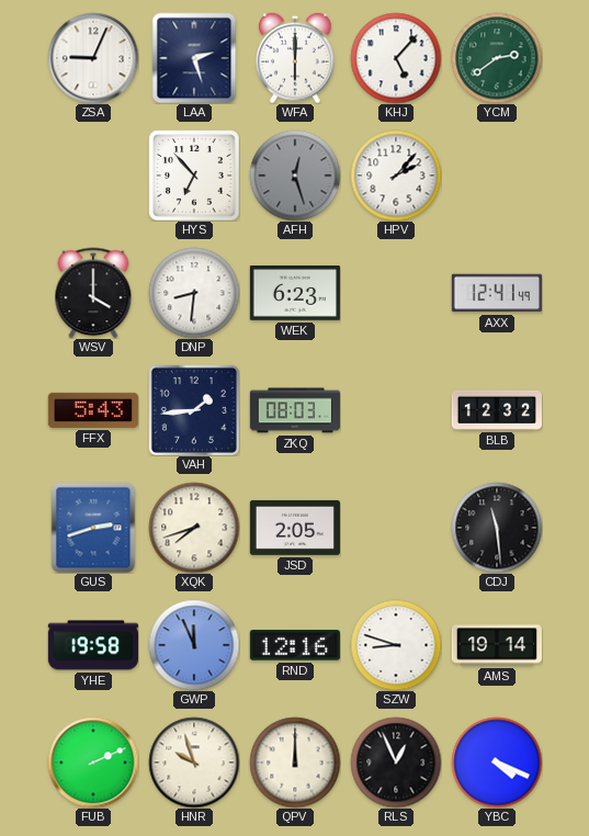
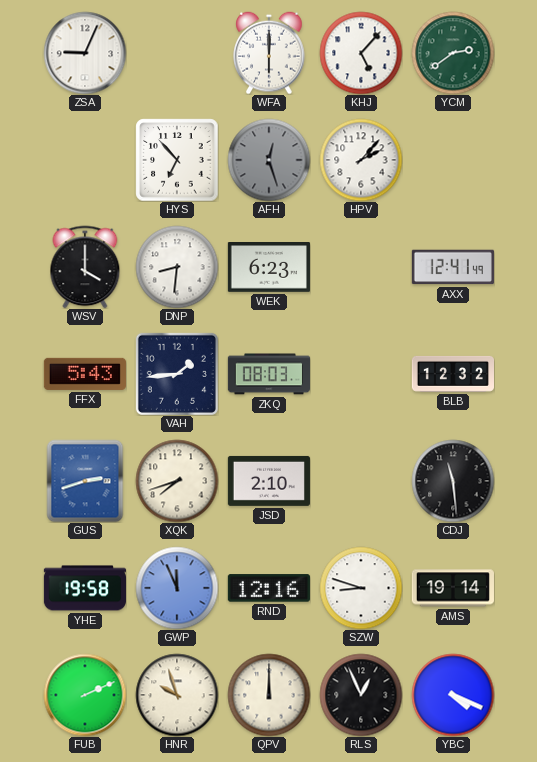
LAA: 2:27 -> none
JSD: 2:05 -> 2:10
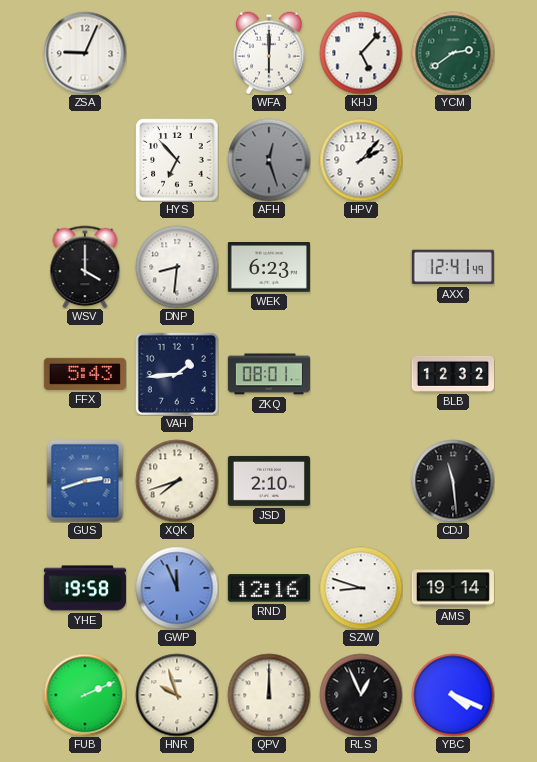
ZKQ: 08:03 -> 08:01
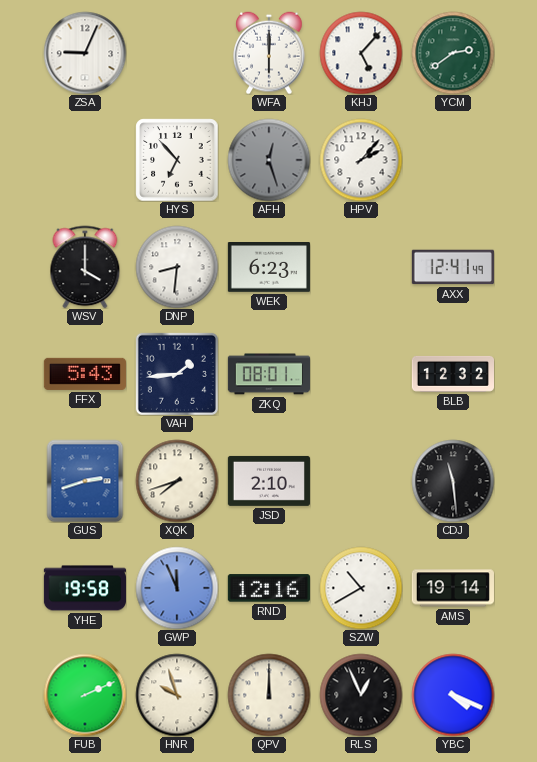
SZW: 8:48 -> 10:40
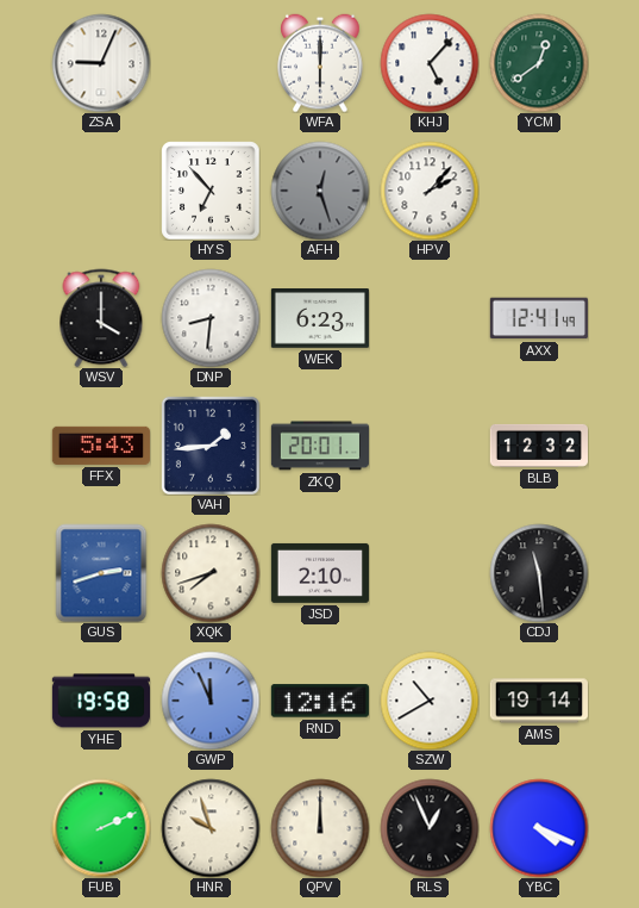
YCM: 2:39 -> 12:39
ZKQ: 08:01 -> 20:01
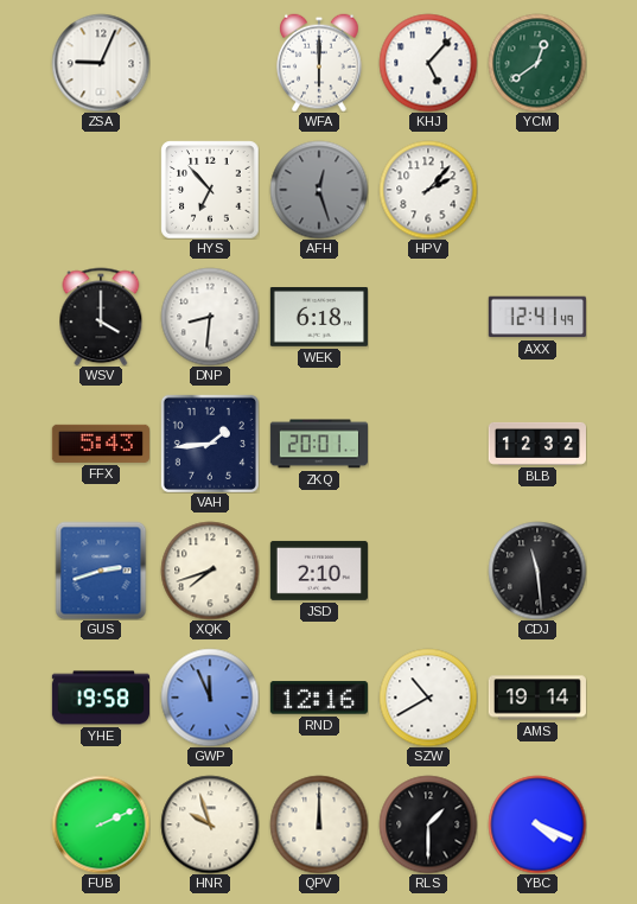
WEK: 6:23 -> 6:18
RLS: 12:56 -> 1:30
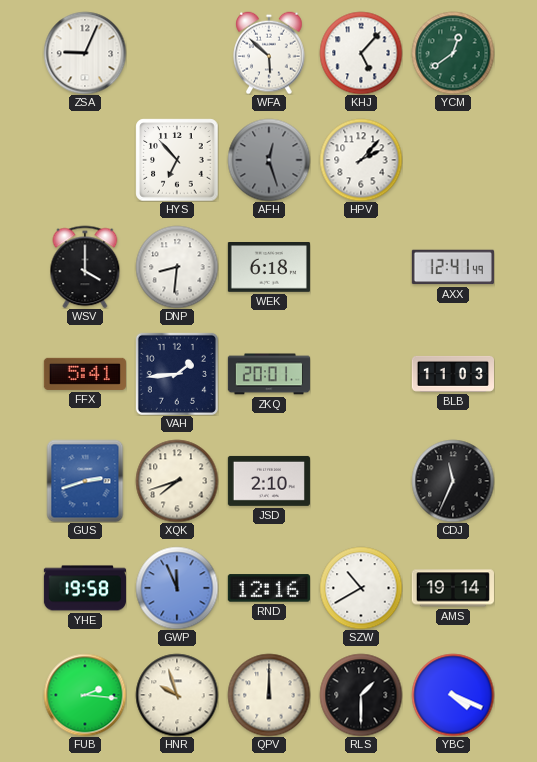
WFA: 6:00 -> 5:52
FFX: 5:43 -> 5:41
BLB: 12:32 -> 11:03
CDJ: 11:29 -> 11:34
FUB: 2:11 -> 2:16
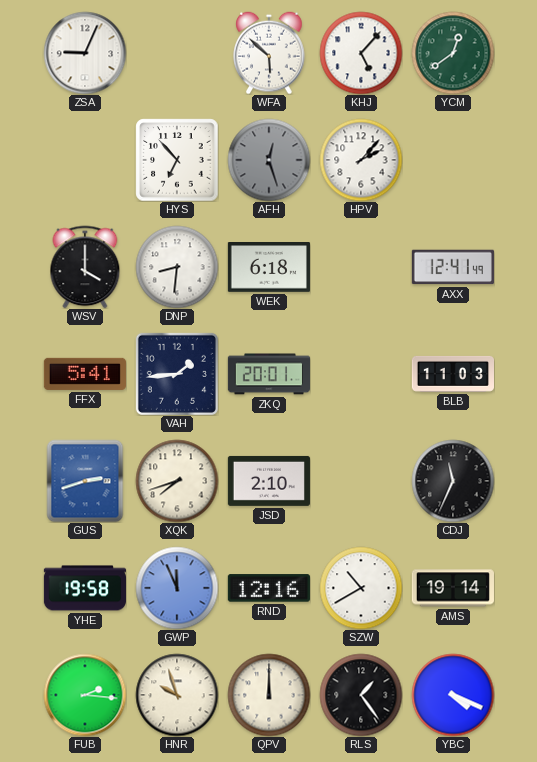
RLS: 1:30 -> 1:24
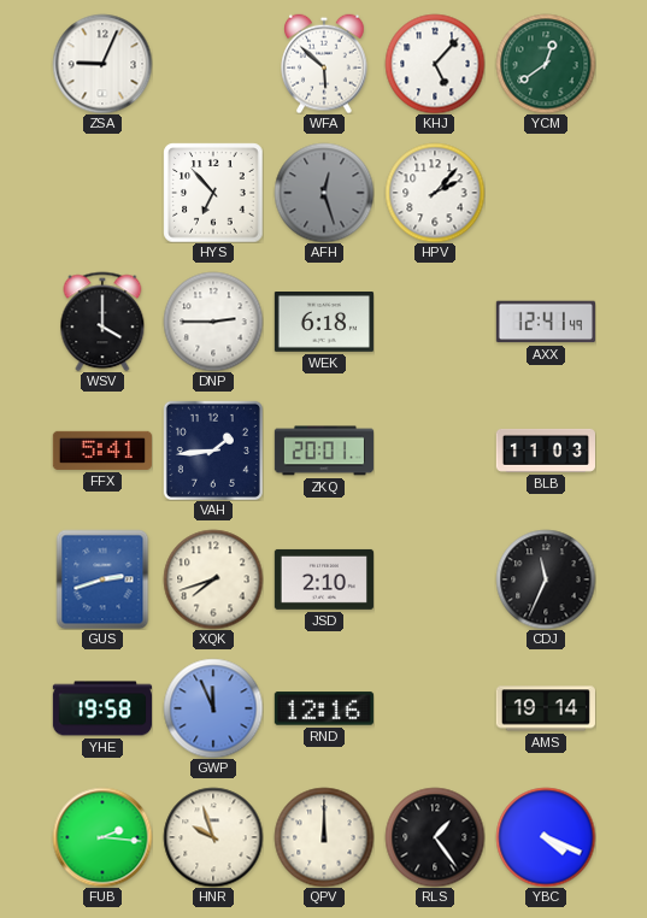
DNP: 8:31 -> 2:45
SZW: 10:40 -> none
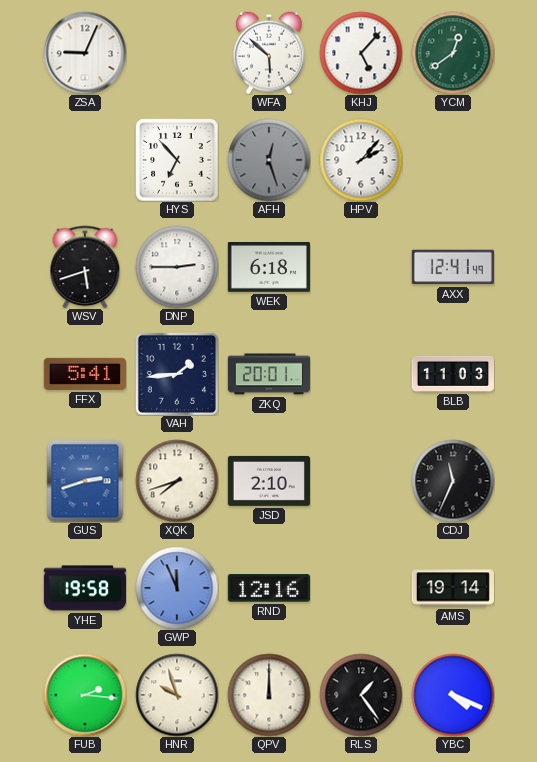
WSV: 4:00 -> 5:42
